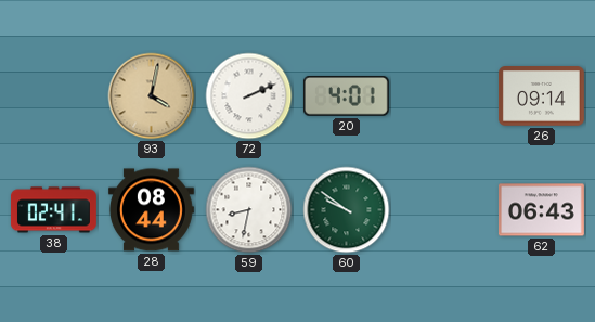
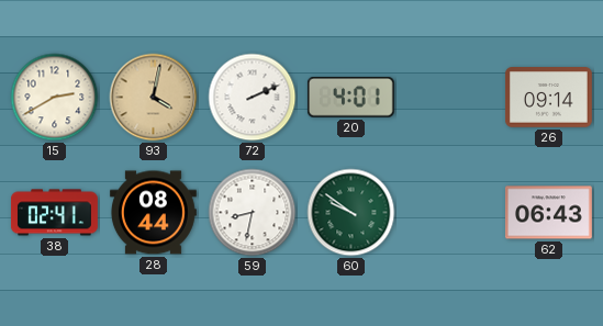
15: none -> 2:40
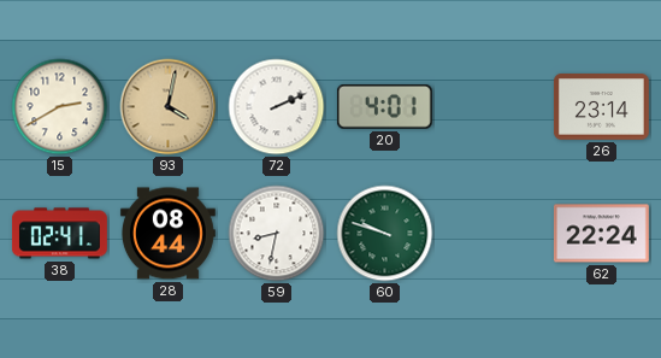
26: 09:14 -> 23:14
60: 9:51 -> 9:48
62: 06:43 -> 22:24
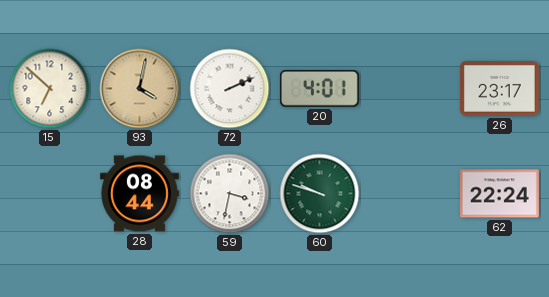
15: 2:40 -> 6:52
26: 23:14 -> 23:17
38: 02:41 -> none
59: 8:32 -> 3:32
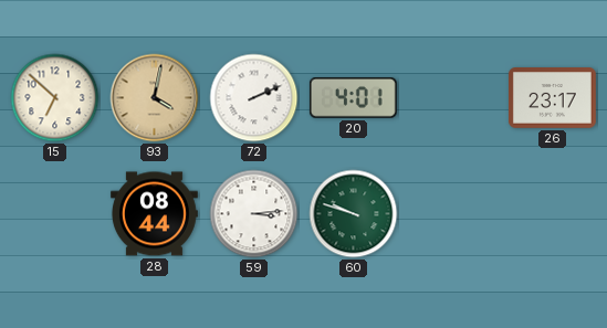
59: 3:32 -> 3:14
62: 22:24 -> none
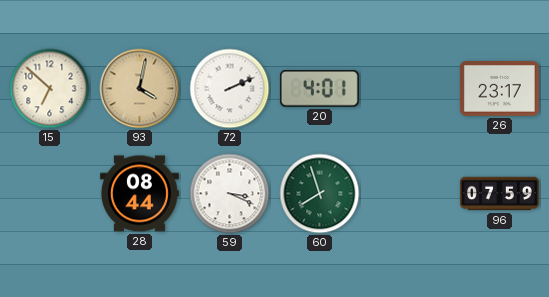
59: 3:14 -> 3:19
60: 9:48 -> 7:57
96: none -> 07:59
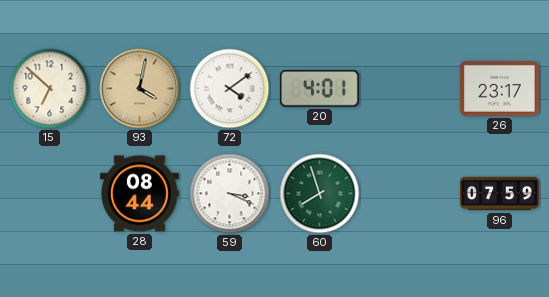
72: 2:11 -> 4:09
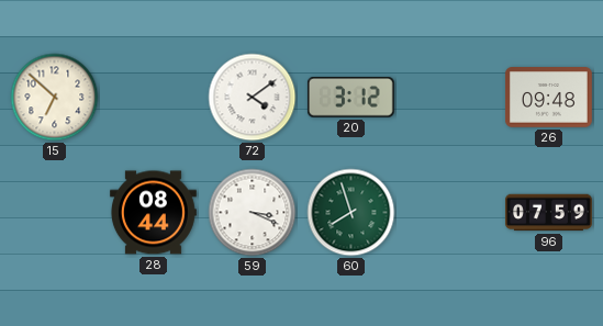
93: 4:02 -> none
20: 4:01 -> 3:12
26: 23:17 -> 09:48
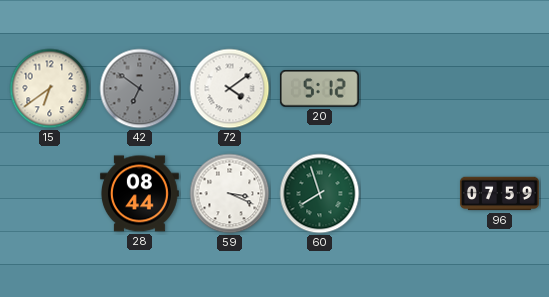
15: 6:52 -> 6:39
42: none -> 6:51
20: 3:12 -> 5:12
26: 09:48 -> none
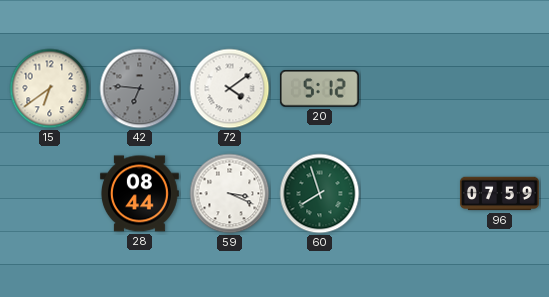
42: 6:51 -> 6:46
